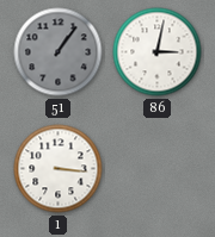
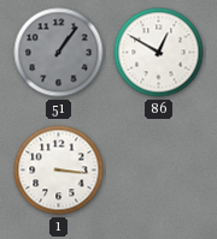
86: 3:02 -> 12:50
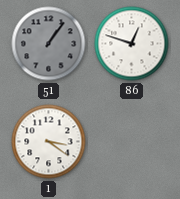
86: 12:50 -> 12:48
1: 3:16 -> 3:21
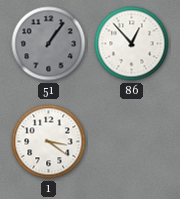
86: 12:48 -> 12:53
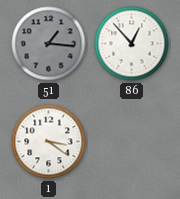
51: 1:06 -> 1:16
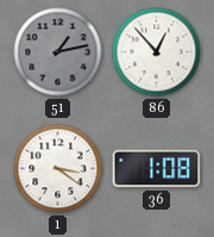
51: 1:16 -> 1:13
36: none -> 1:08
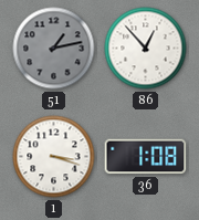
1: 3:21 -> 3:18
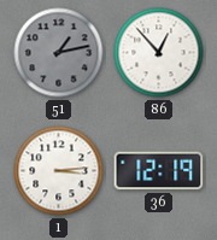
1: 3:18 -> 3:14
36: 1:08 -> 12:19
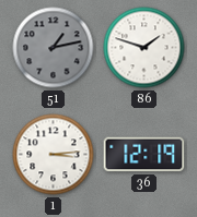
86: 12:53 -> 1:48
